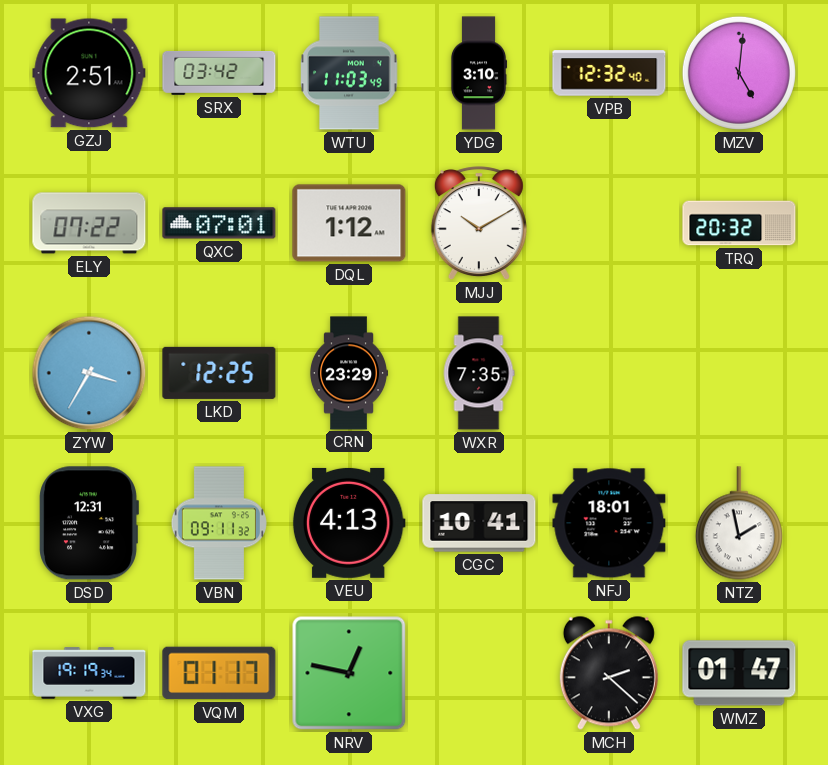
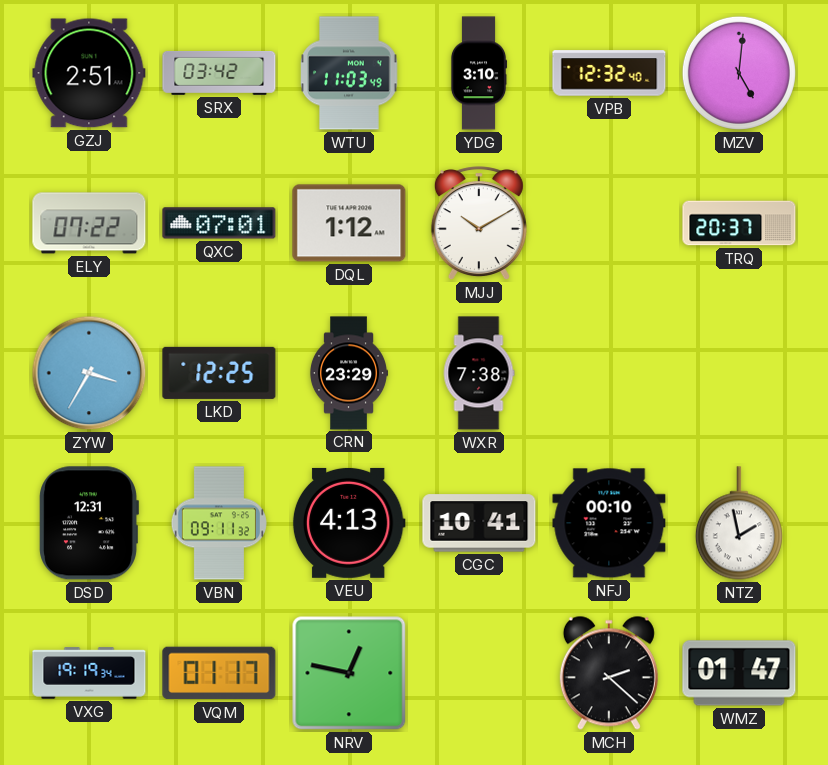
TRQ: 20:32 -> 20:37
WXR: 7:35 -> 7:38
NFJ: 18:01 -> 00:10
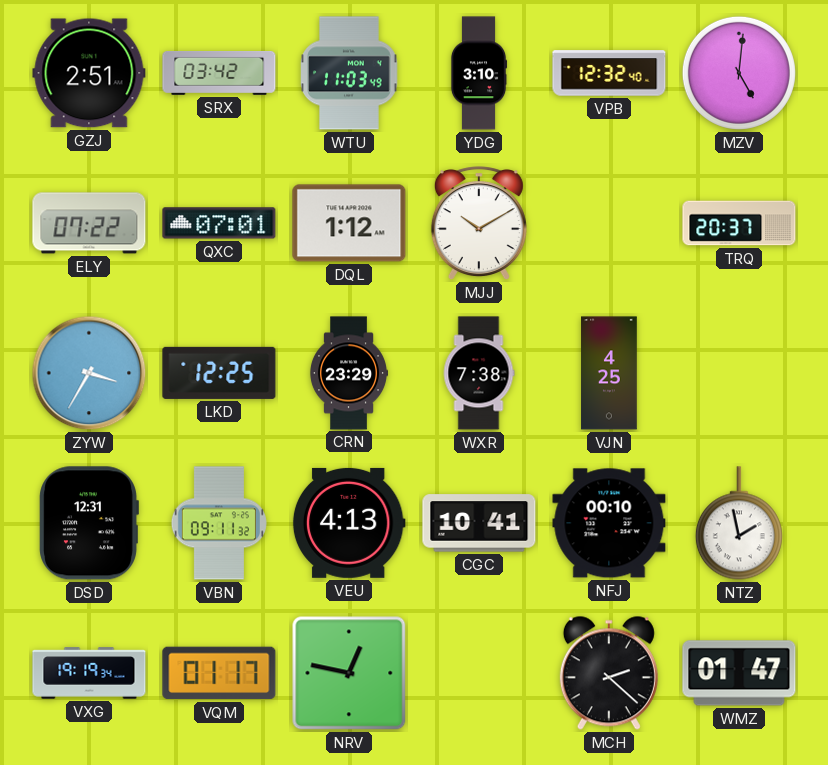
VJN: none -> 4:25
